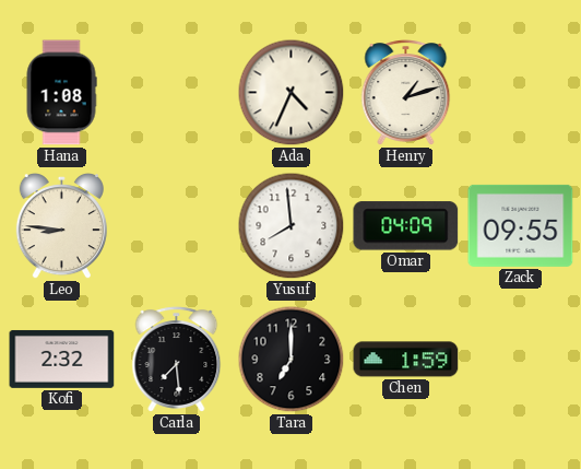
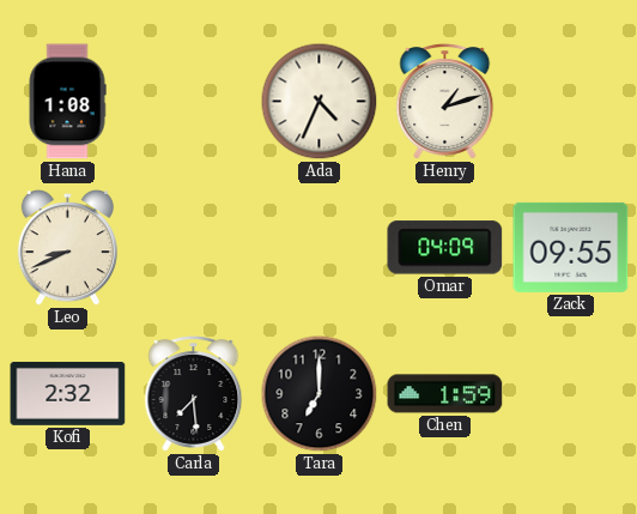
Leo: 8:46 -> 8:41
Yusuf: 7:59 -> none
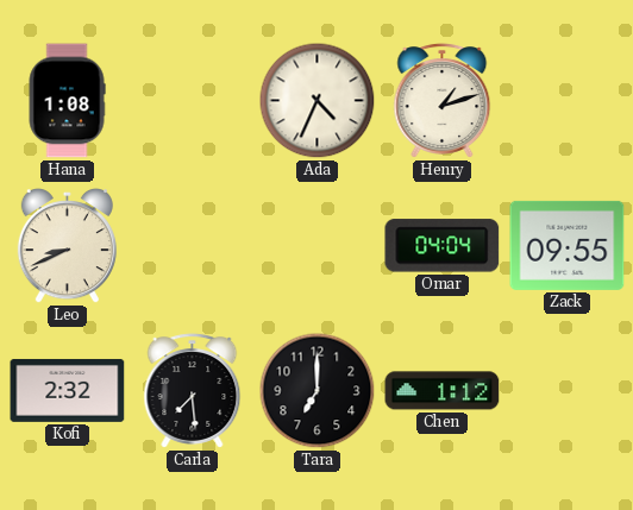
Omar: 04:09 -> 04:04
Chen: 1:59 -> 1:12
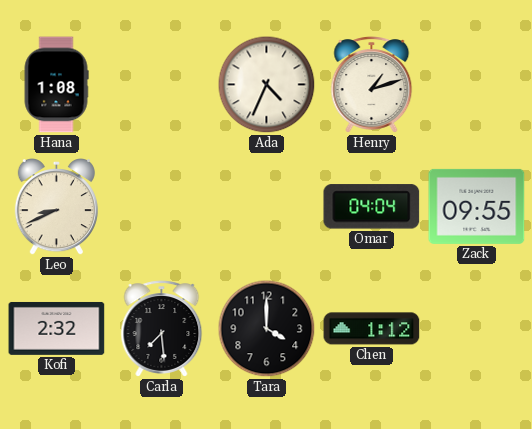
Tara: 7:00 -> 4:00
